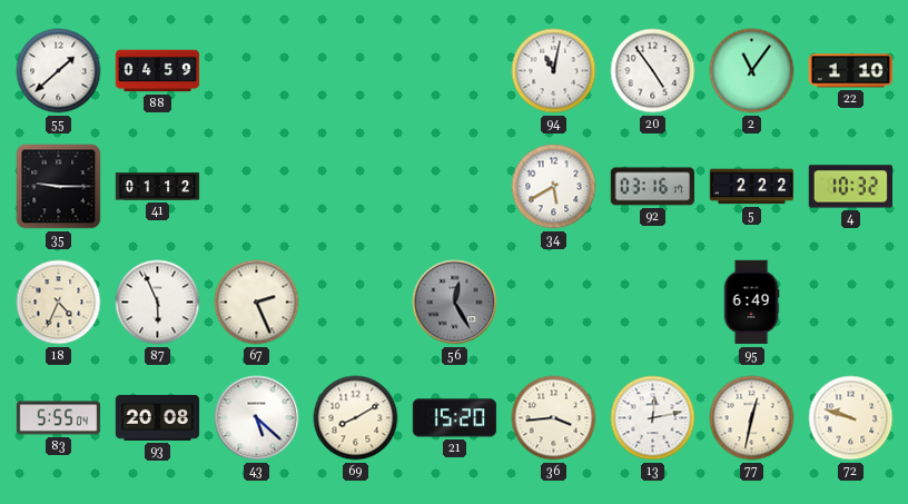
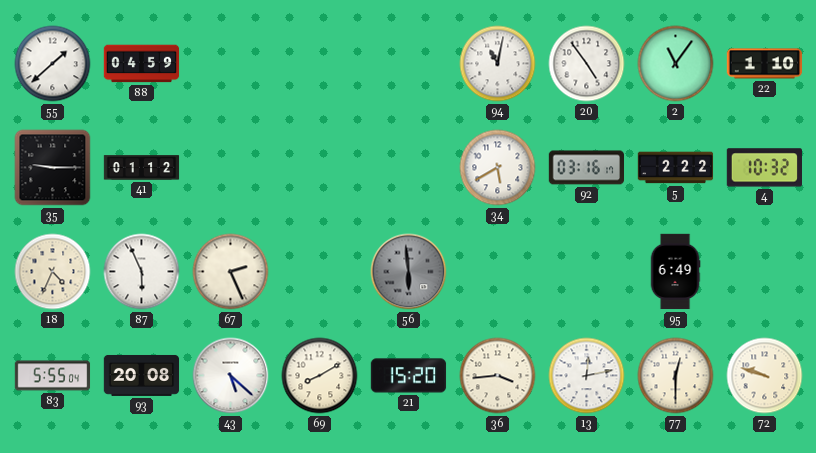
56: 12:25 -> 5:59
77: 12:32 -> 12:30
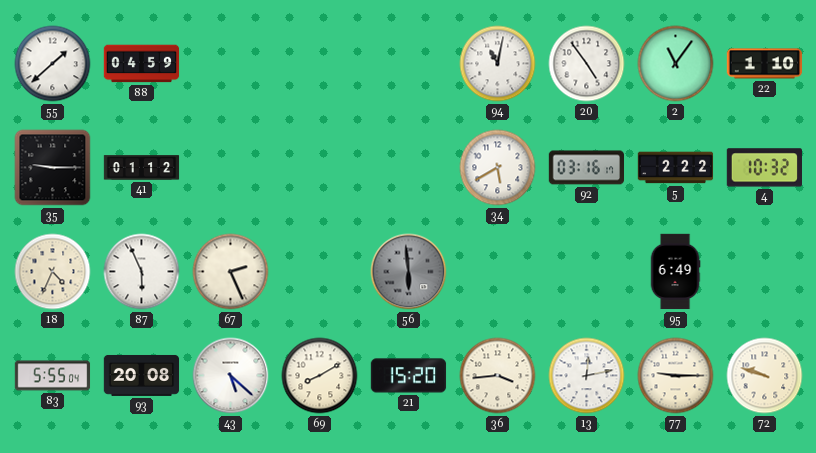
77: 12:30 -> 9:15
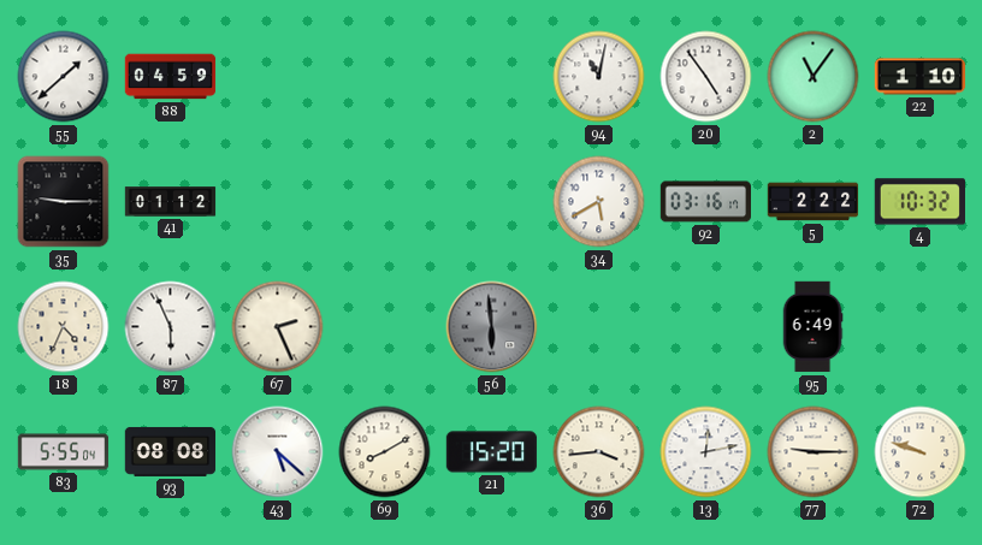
93: 20:08 -> 08:08
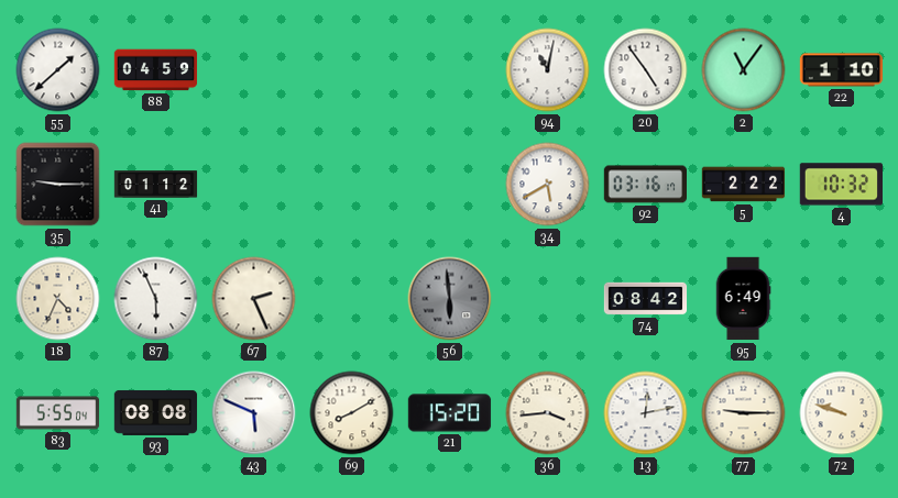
74: none -> 08:42
43: 5:22 -> 5:49
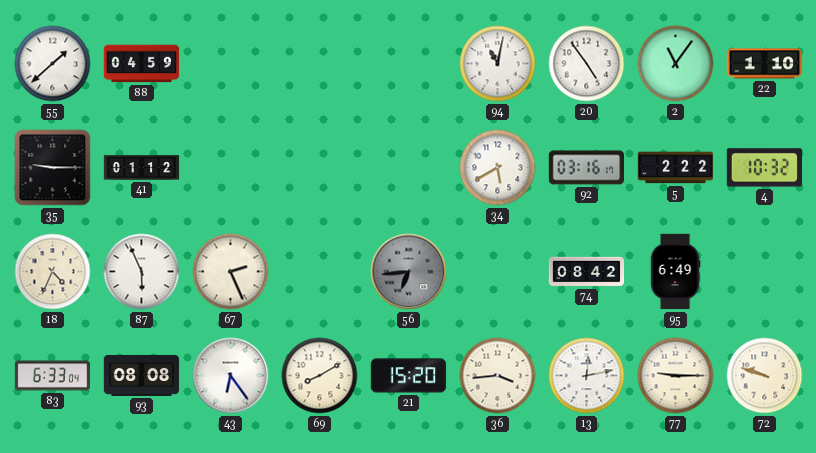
56: 5:59 -> 6:44
83: 5:55 -> 6:33
43: 5:49 -> 6:24
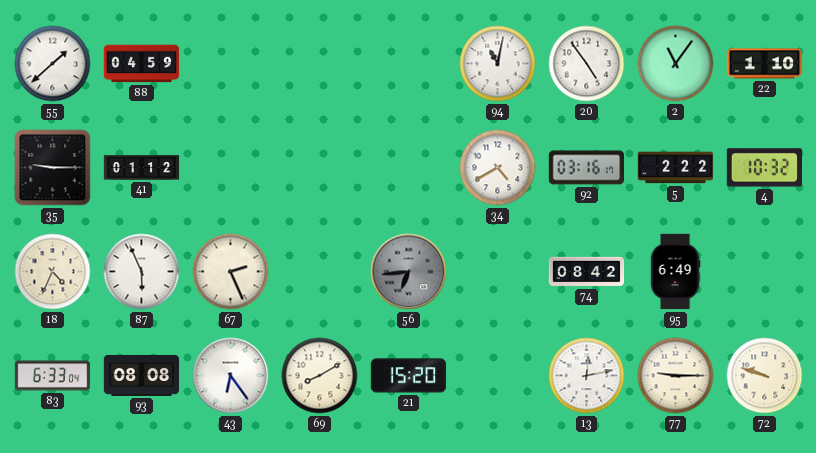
34: 5:40 -> 4:40
36: 3:44 -> none
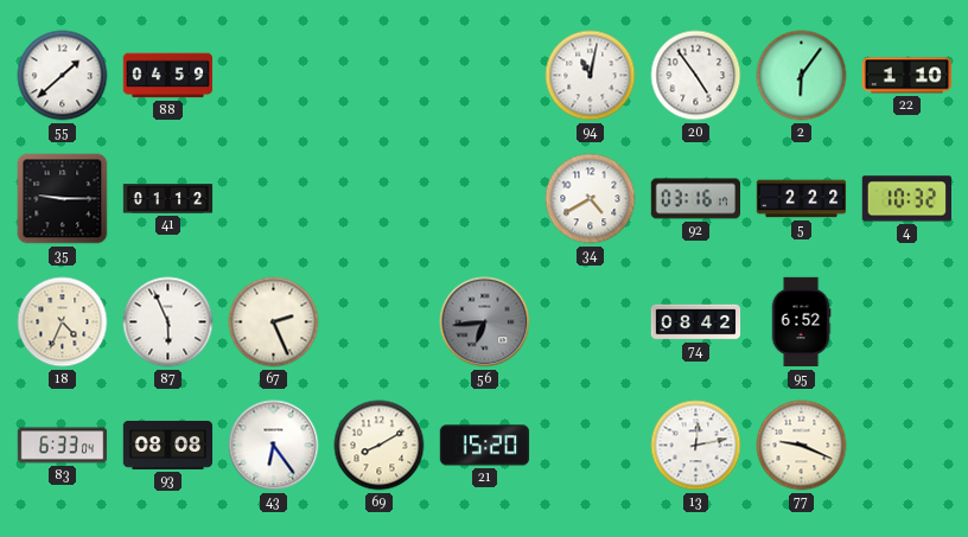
2: 11:06 -> 6:06
95: 6:49 -> 6:52
77: 9:15 -> 9:19
72: 9:48 -> none
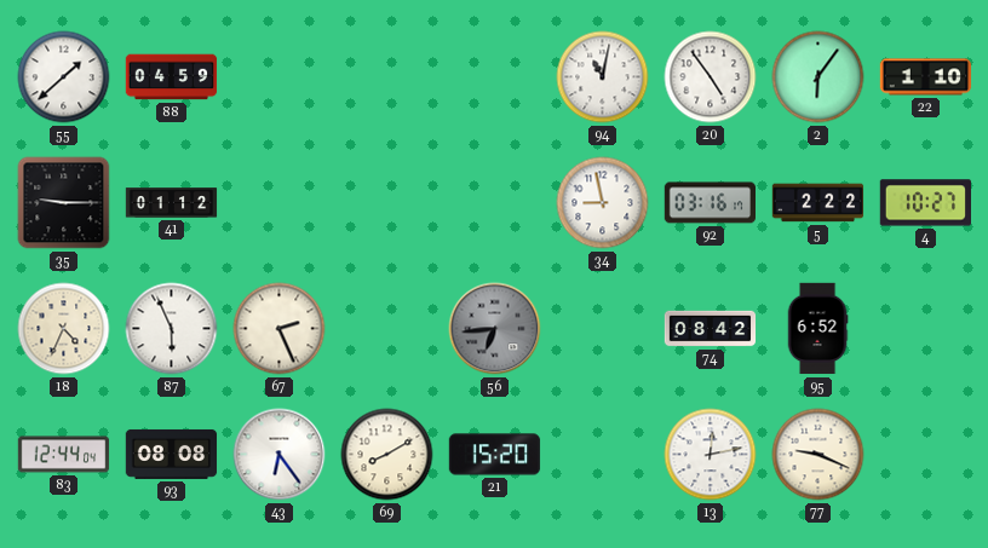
34: 4:40 -> 8:58
4: 10:32 -> 10:27
83: 6:33 -> 12:44
